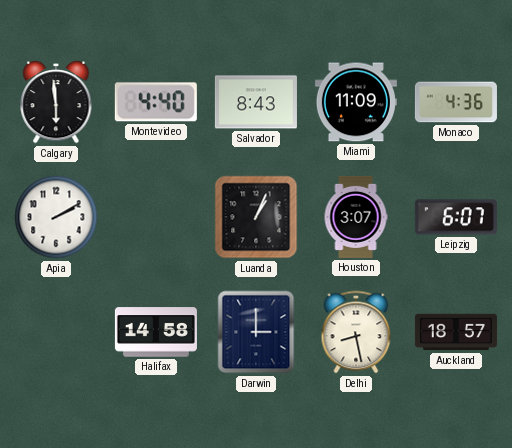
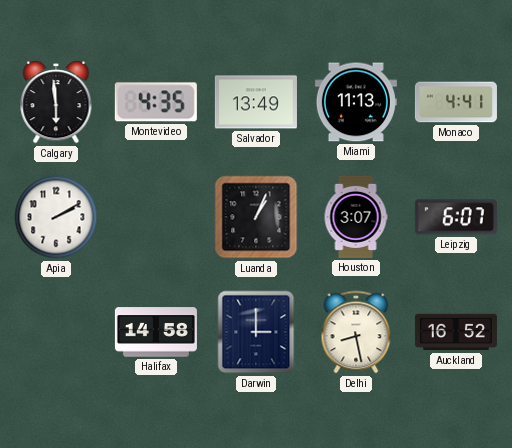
Montevideo: 4:40 -> 4:35
Salvador: 8:43 -> 13:49
Miami: 11:09 -> 11:13
Monaco: 4:36 -> 4:41
Auckland: 18:57 -> 16:52
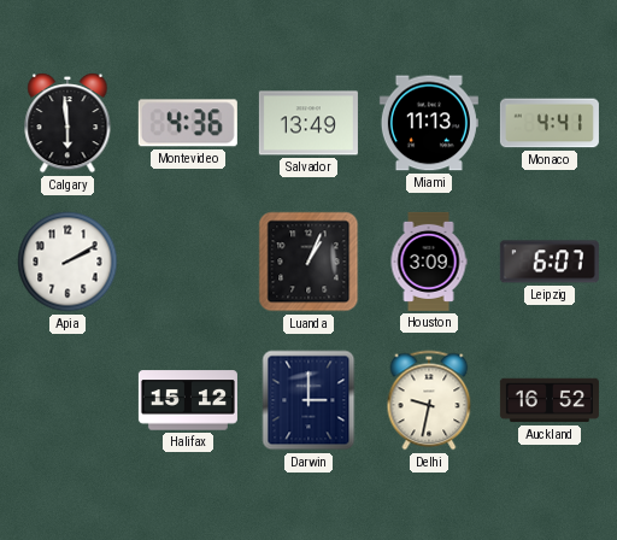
Montevideo: 4:35 -> 4:36
Houston: 3:07 -> 3:09
Halifax: 14:58 -> 15:12
Delhi: 8:28 -> 9:32
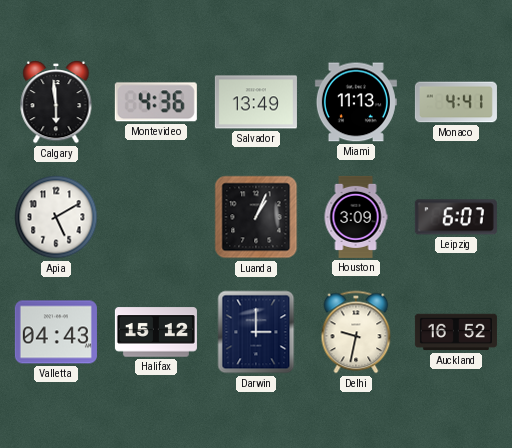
Apia: 2:10 -> 5:10
Valletta: none -> 04:43
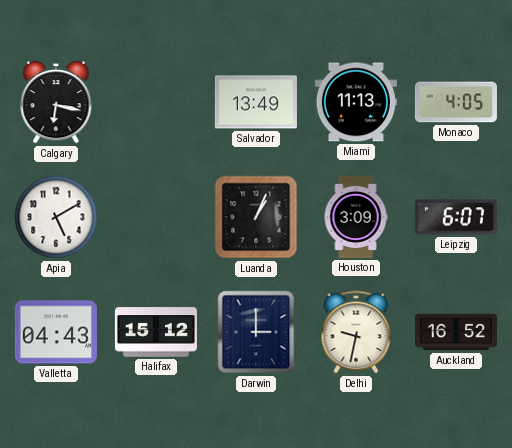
Calgary: 5:59 -> 6:17
Montevideo: 4:36 -> none
Monaco: 4:41 -> 4:05
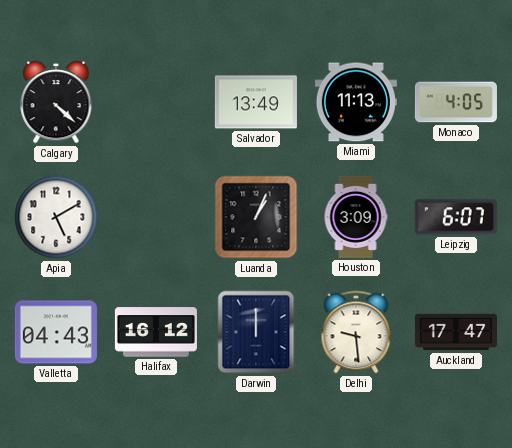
Calgary: 6:17 -> 4:22
Halifax: 15:12 -> 16:12
Darwin: 3:00 -> 12:00
Delhi: 9:32 -> 9:29
Auckland: 16:52 -> 17:47
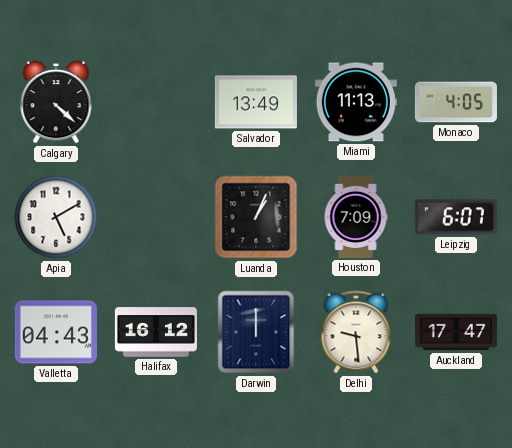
Houston: 3:09 -> 7:09
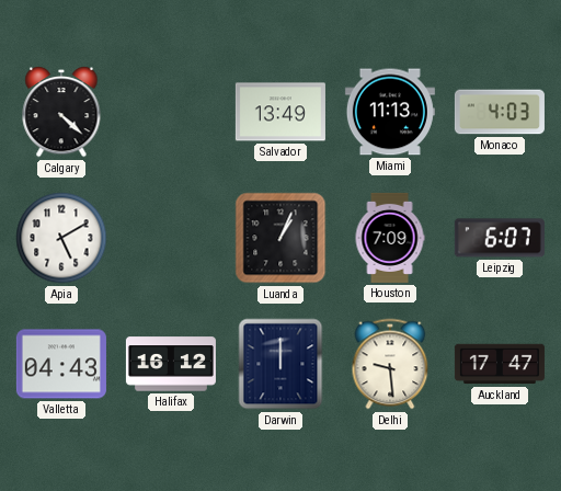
Monaco: 4:05 -> 4:03
